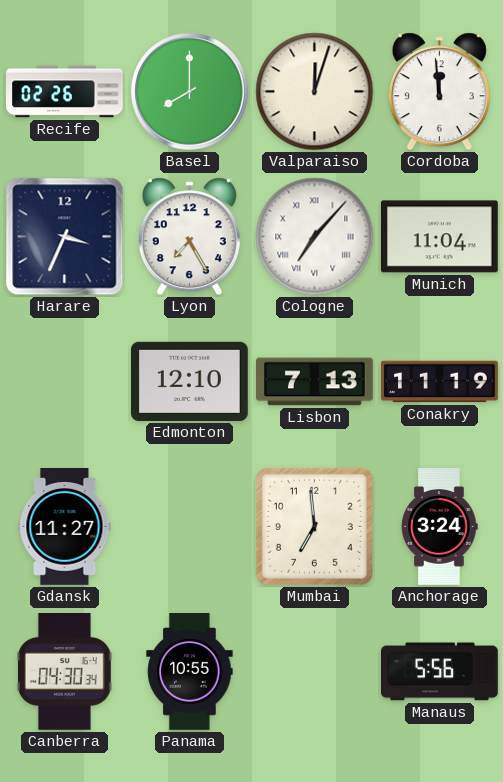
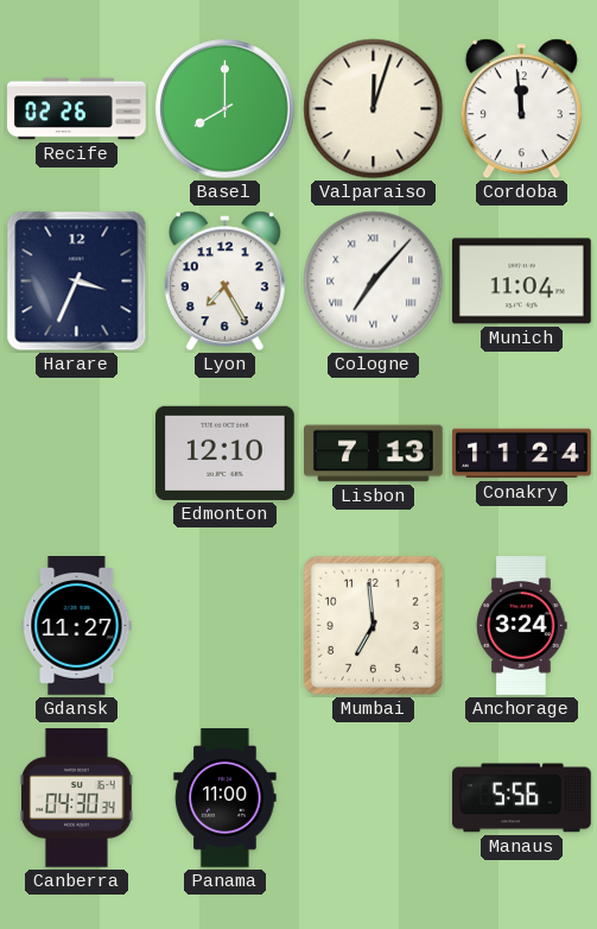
Conakry: 11:19 -> 11:24
Panama: 10:55 -> 11:00
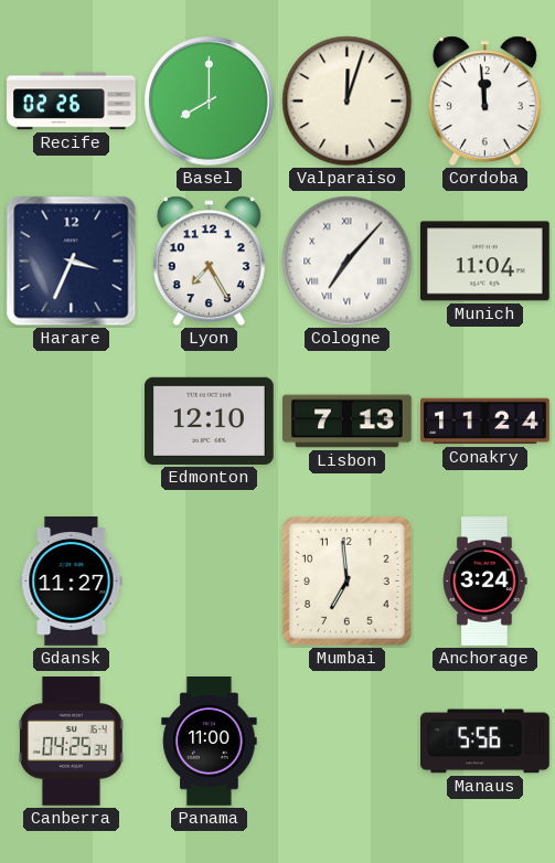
Canberra: 04:30 -> 04:25
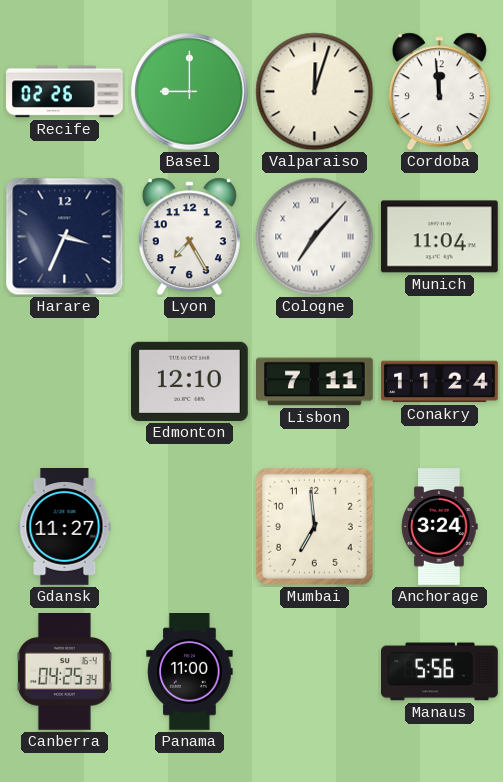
Basel: 8:00 -> 9:00
Lisbon: 7:13 -> 7:11
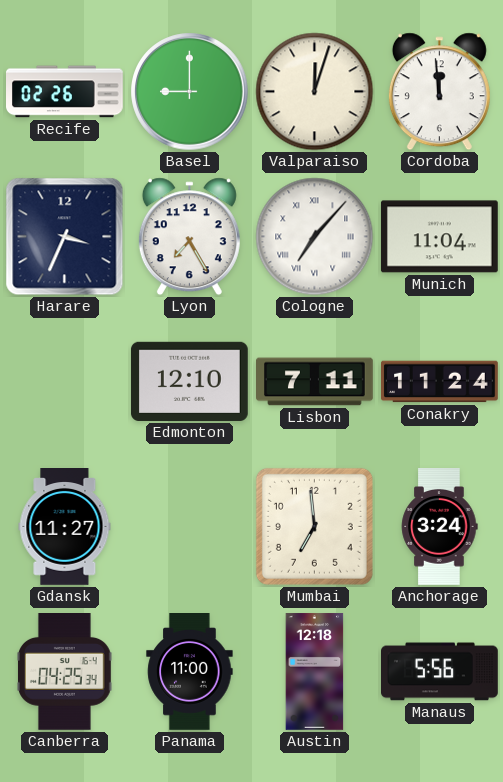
Austin: none -> 12:18
